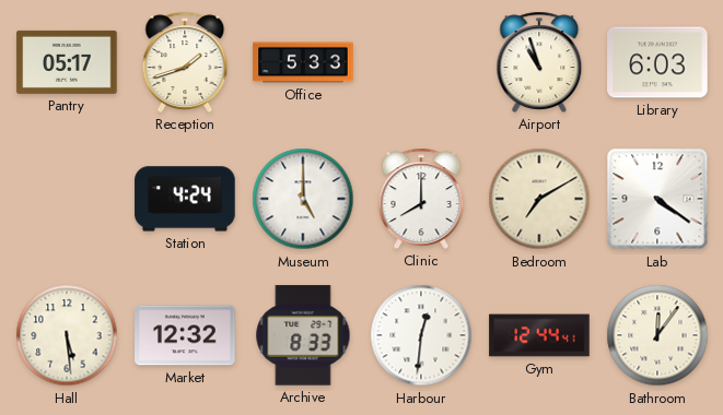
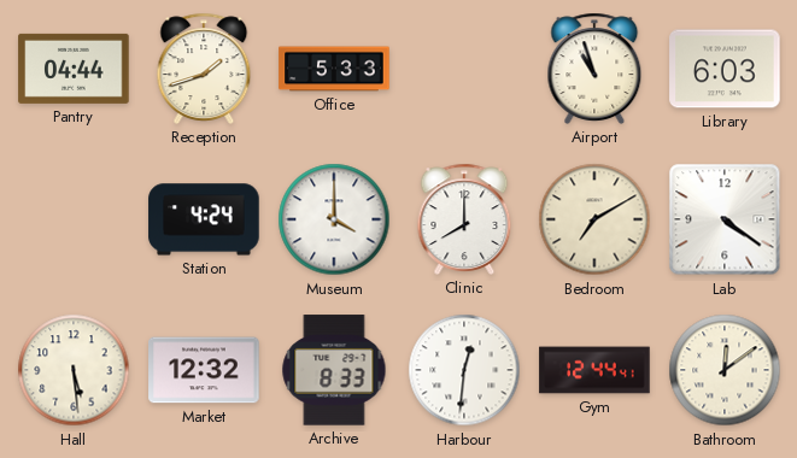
Pantry: 05:17 -> 04:44
Museum: 5:00 -> 4:00
Bathroom: 12:06 -> 12:09
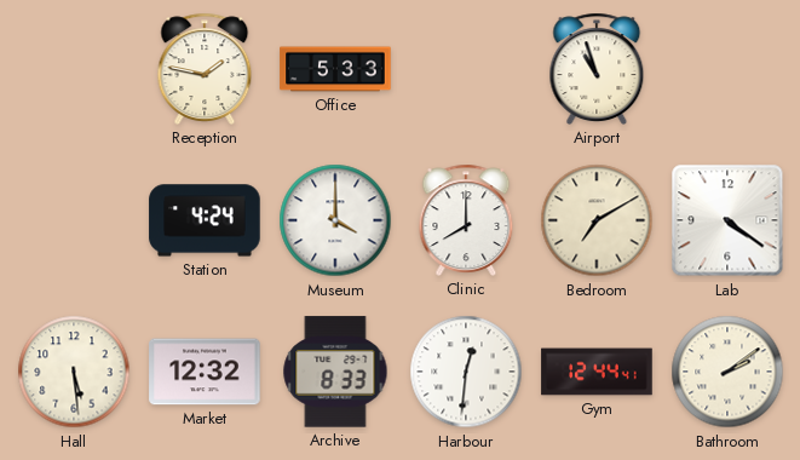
Pantry: 04:44 -> none
Reception: 1:42 -> 1:47
Library: 6:03 -> none
Bathroom: 12:09 -> 2:09
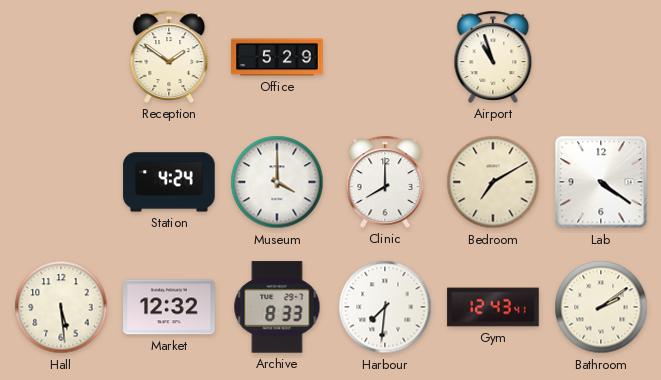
Reception: 1:47 -> 1:51
Office: 5:33 -> 5:29
Harbour: 12:31 -> 7:31
Gym: 12:44 -> 12:43
